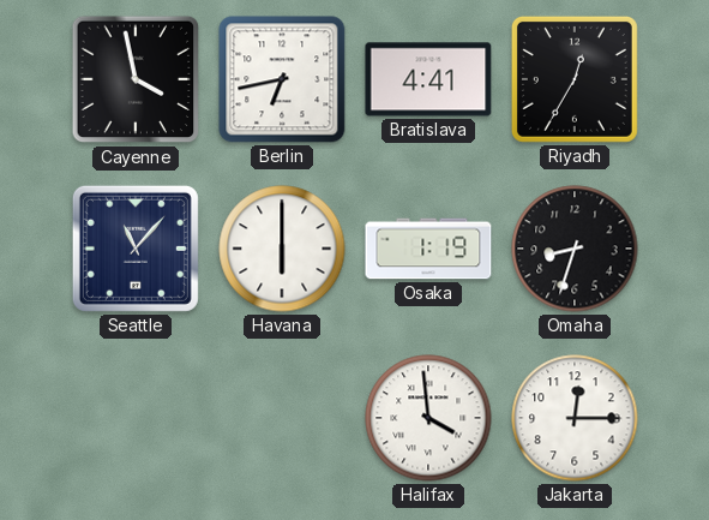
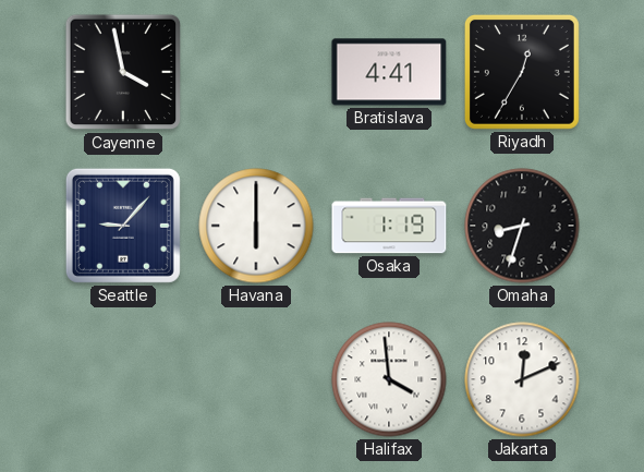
Berlin: 6:43 -> none
Seattle: 11:07 -> 9:07
Jakarta: 12:15 -> 12:11
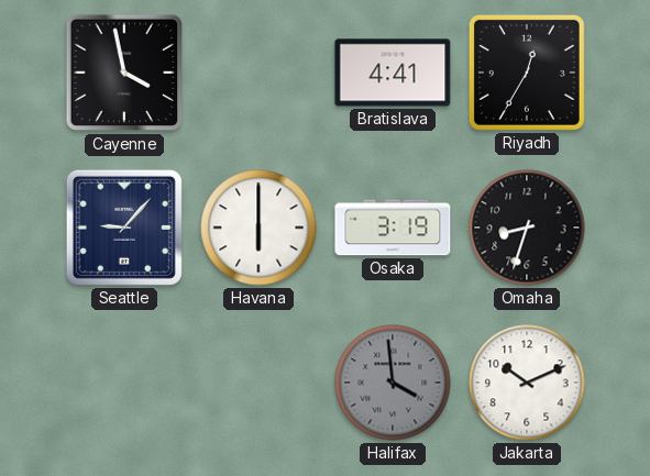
Osaka: 1:19 -> 3:19
Halifax dial: white -> grey
Jakarta: 12:11 -> 10:11
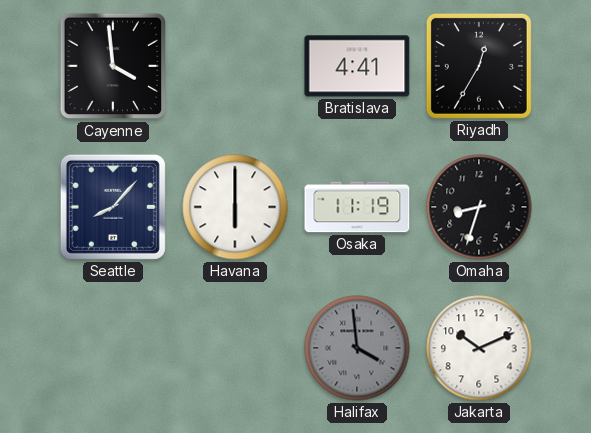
Cayenne: 3:58 -> 3:59
Seattle: 9:07 -> 8:07
Osaka: 3:19 -> 11:19
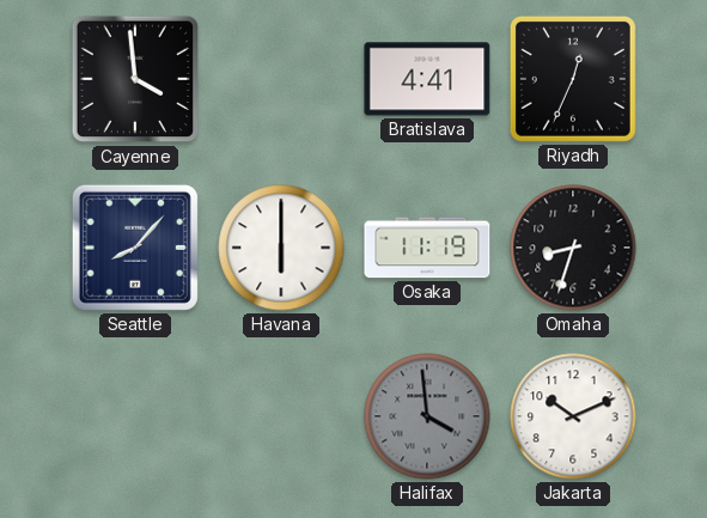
Riyadh: 12:35 -> 12:34
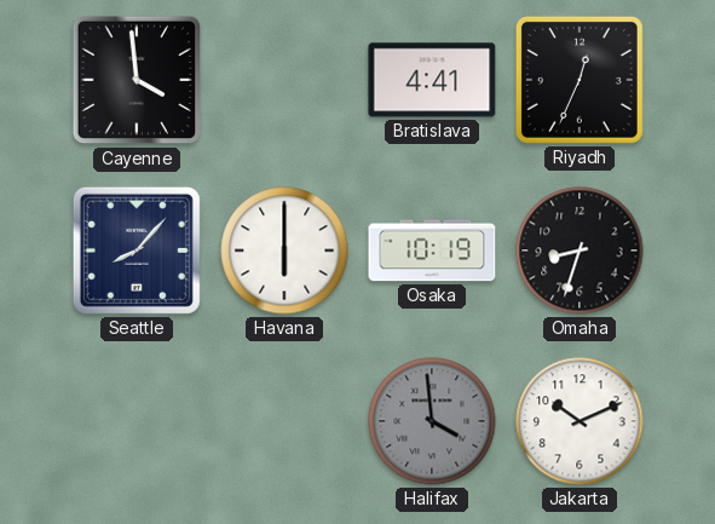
Osaka: 11:19 -> 10:19
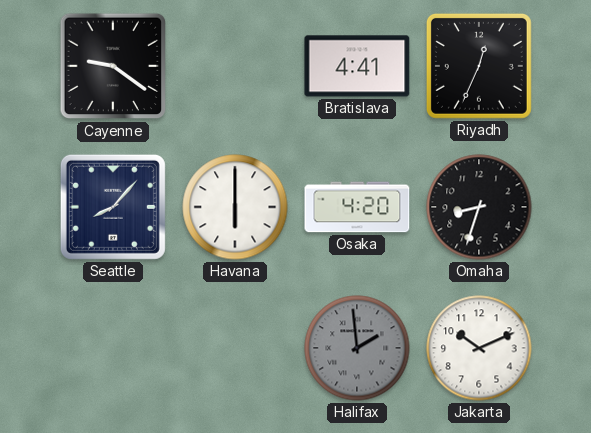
Cayenne: 3:59 -> 9:21
Osaka: 10:19 -> 4:20
Halifax: 3:59 -> 1:59
